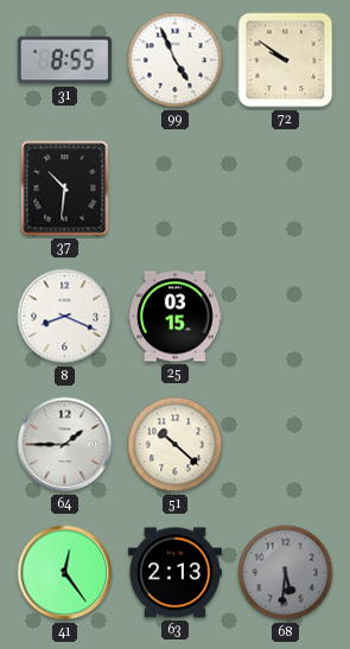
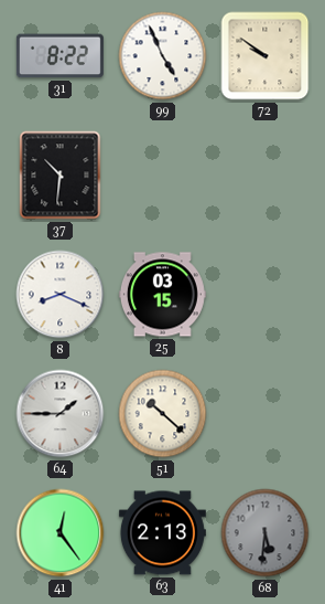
31: 8:55 -> 8:22
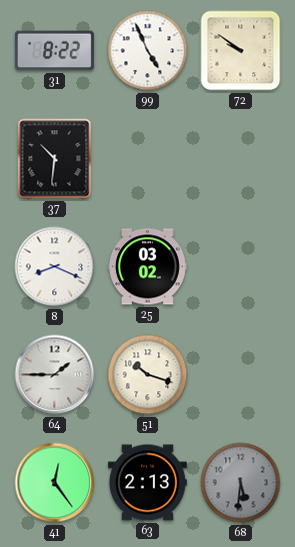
25: 03:15 -> 03:02
51: 10:22 -> 10:18
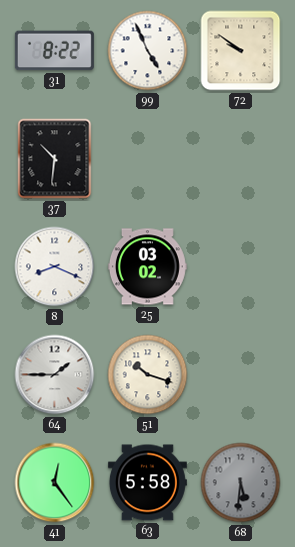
63: 2:13 -> 5:58
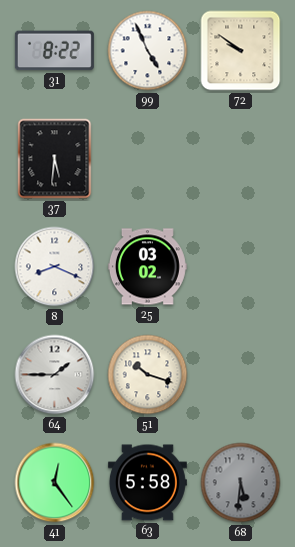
37: 10:31 -> 5:31
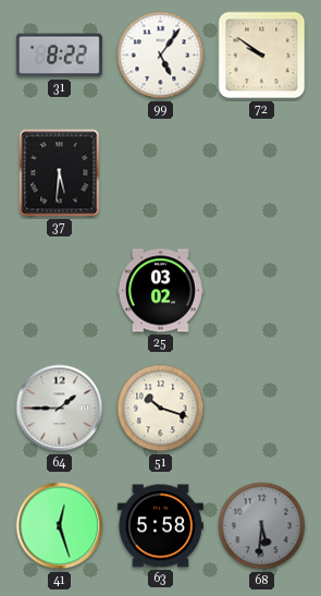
99: 4:56 -> 5:06
8: 8:19 -> none
41: 12:24 -> 12:27
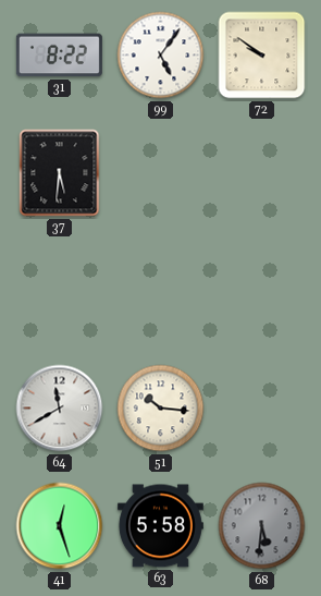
25: 03:02 -> none
64: 1:45 -> 11:40
51: 10:18 -> 10:16
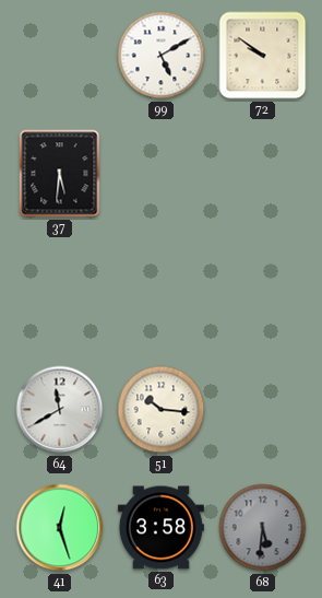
31: 8:22 -> none
99: 5:06 -> 5:10
63: 5:58 -> 3:58
